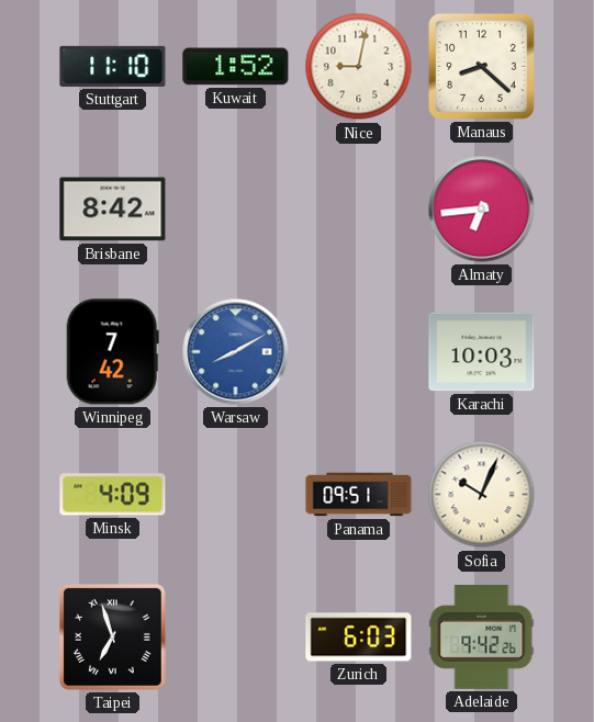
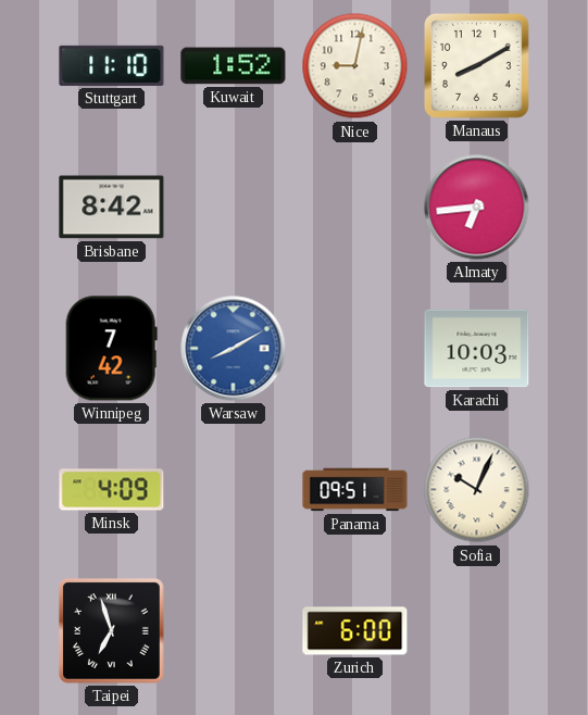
Manaus: 8:22 -> 8:10
Zurich: 6:03 -> 6:00
Adelaide: 9:42 -> none
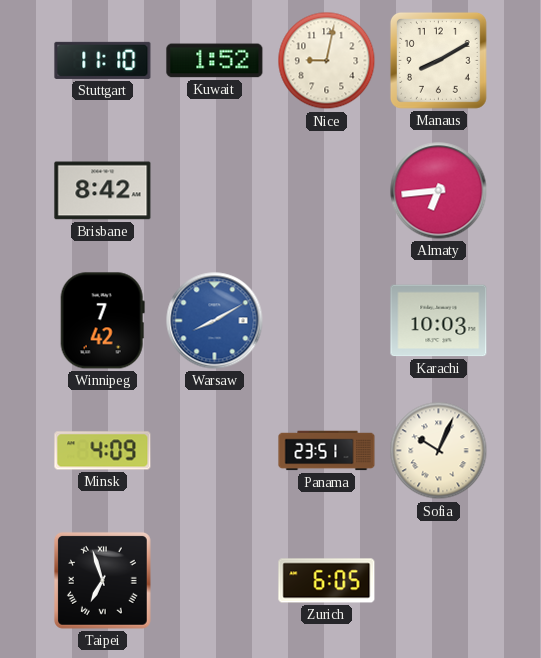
Panama: 09:51 -> 23:51
Zurich: 6:00 -> 6:05
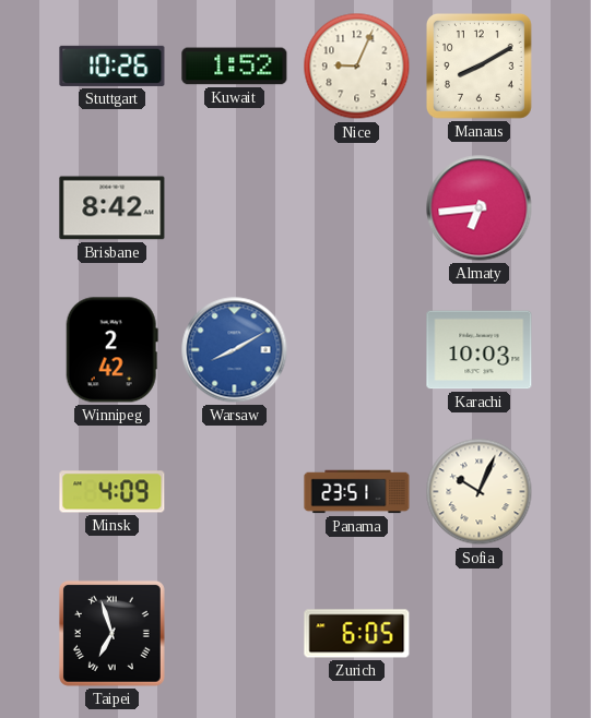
Stuttgart: 11:10 -> 10:26
Nice: 9:02 -> 9:04
Winnipeg: 7:42 -> 2:42
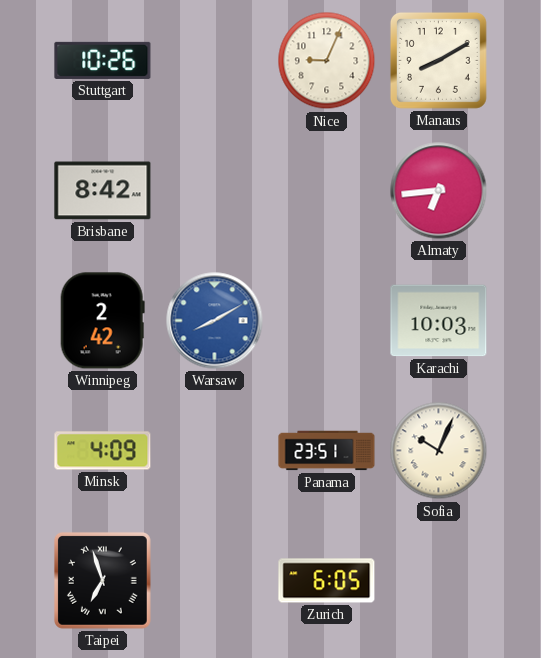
Kuwait: 1:52 -> none
